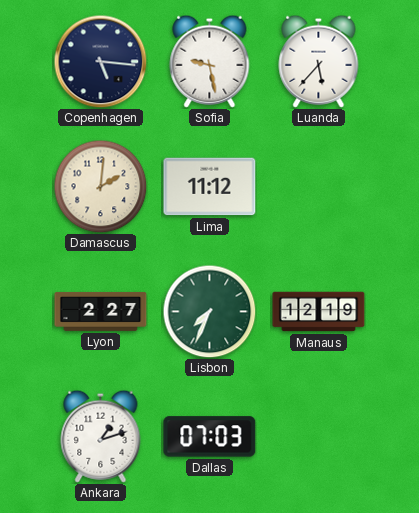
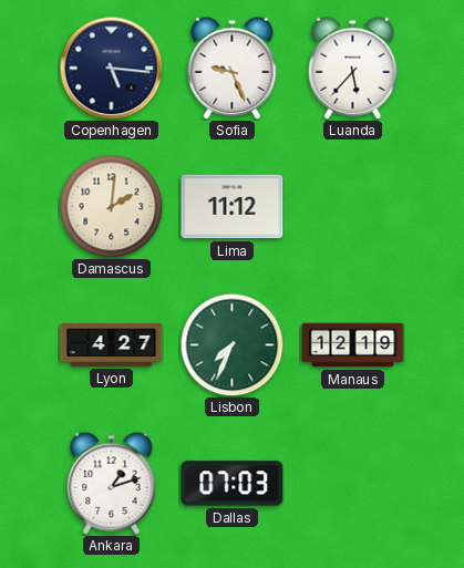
Sofia: 9:28 -> 9:26
Lyon: 2:27 -> 4:27
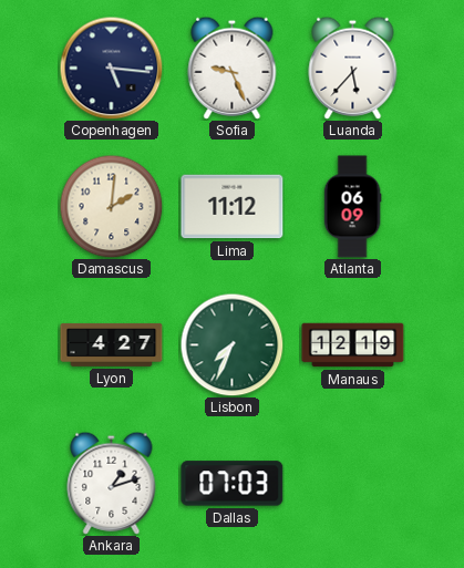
Atlanta: none -> 06:09
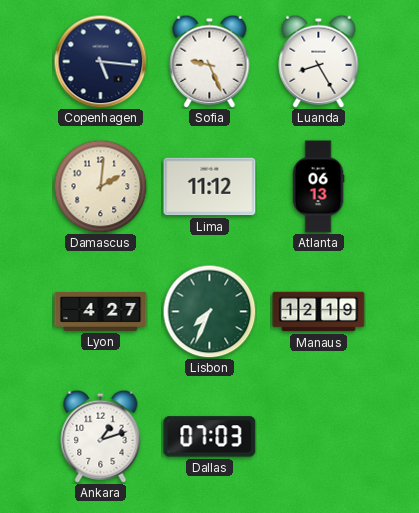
Luanda: 5:37 -> 8:25
Atlanta: 06:09 -> 06:13
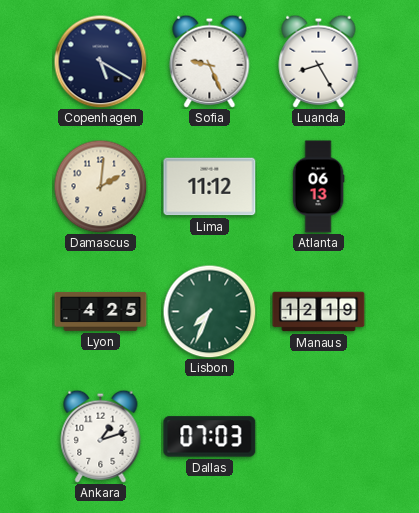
Copenhagen: 5:16 -> 5:20
Lyon: 4:27 -> 4:25
